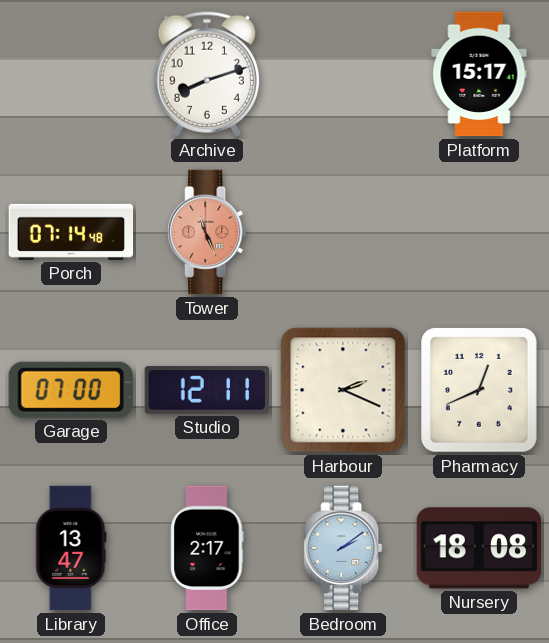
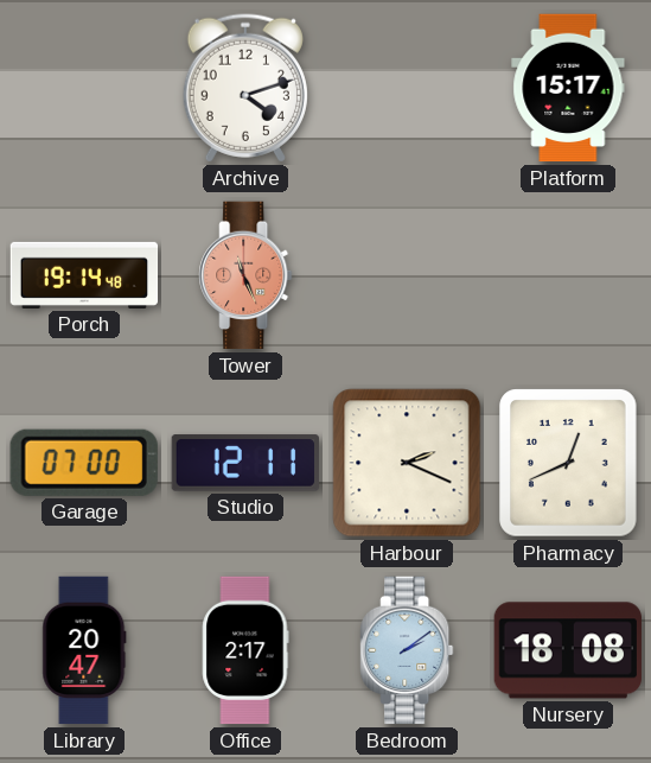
Archive: 8:12 -> 4:12
Porch: 07:14 -> 19:14
Library: 13:47 -> 20:47
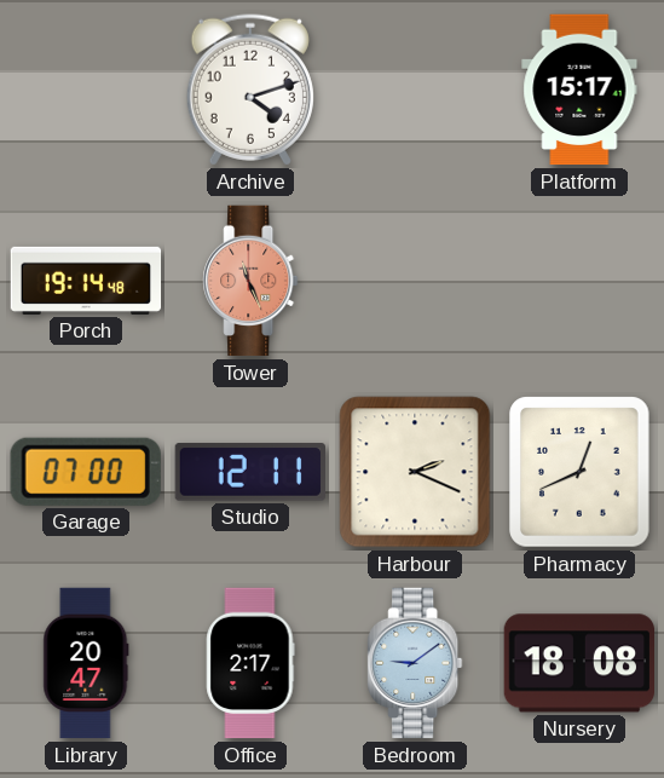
Bedroom: 2:09 -> 9:09
